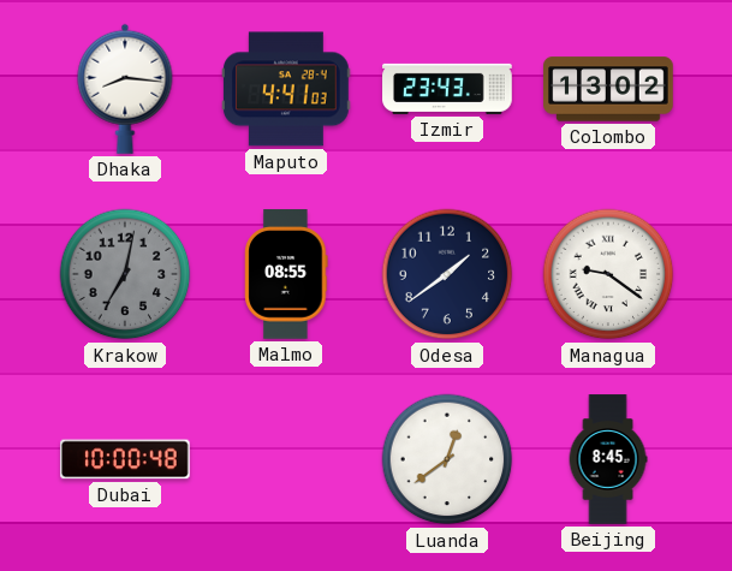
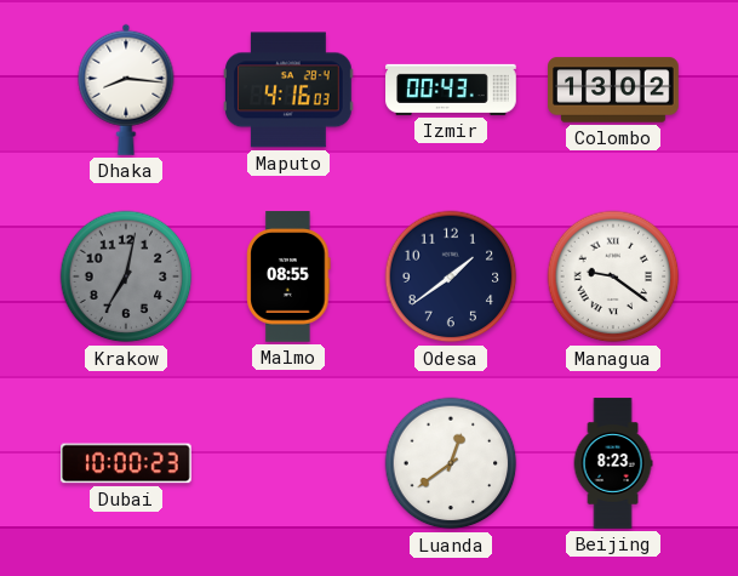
Maputo: 4:41 -> 4:16
Izmir: 23:43 -> 00:43
Dubai: 10:00:48 -> 10:00:23
Beijing: 8:45 -> 8:23
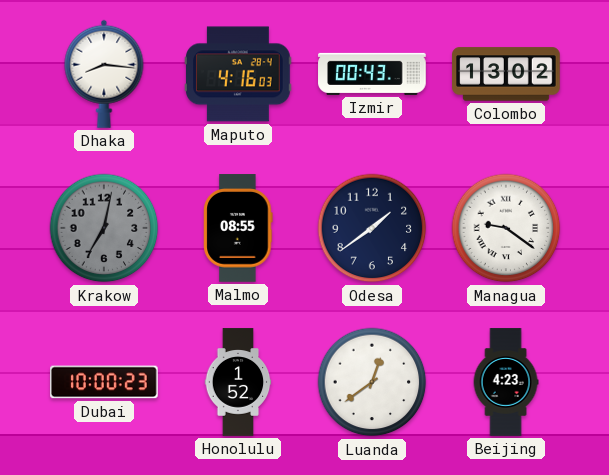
Honolulu: none -> 1:52
Beijing: 8:23 -> 4:23
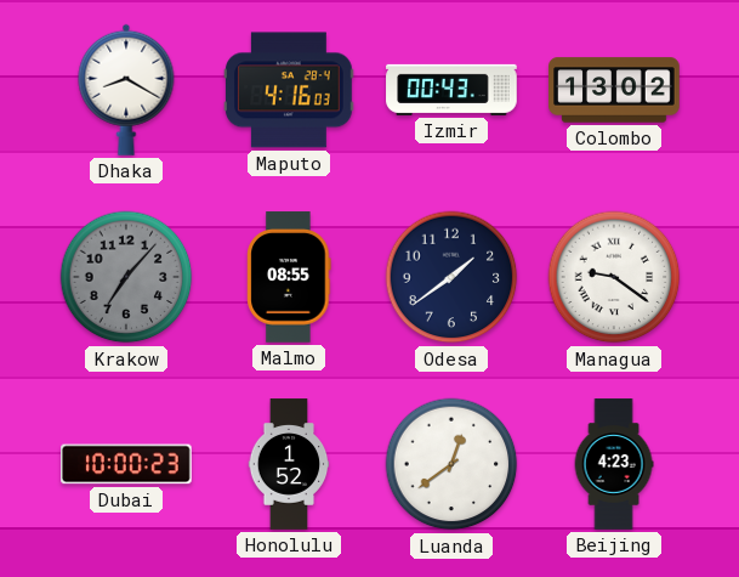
Dhaka: 8:16 -> 8:20
Krakow: 7:02 -> 7:07
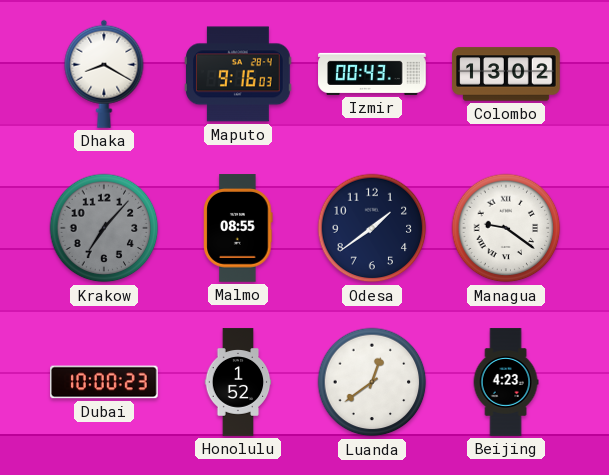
Maputo: 4:16 -> 9:16
